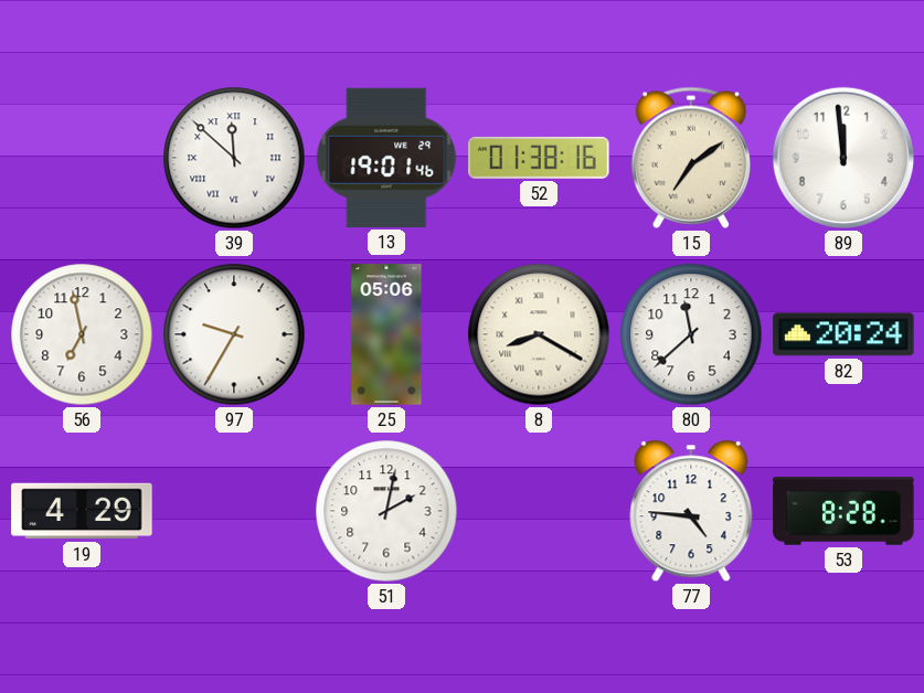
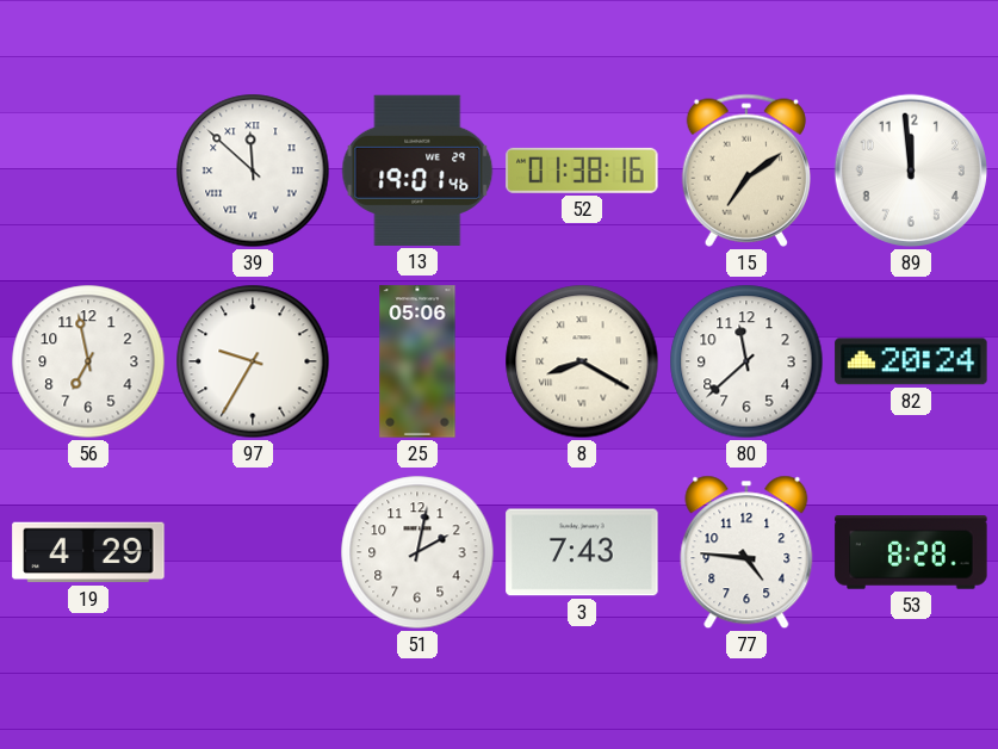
3: none -> 7:43
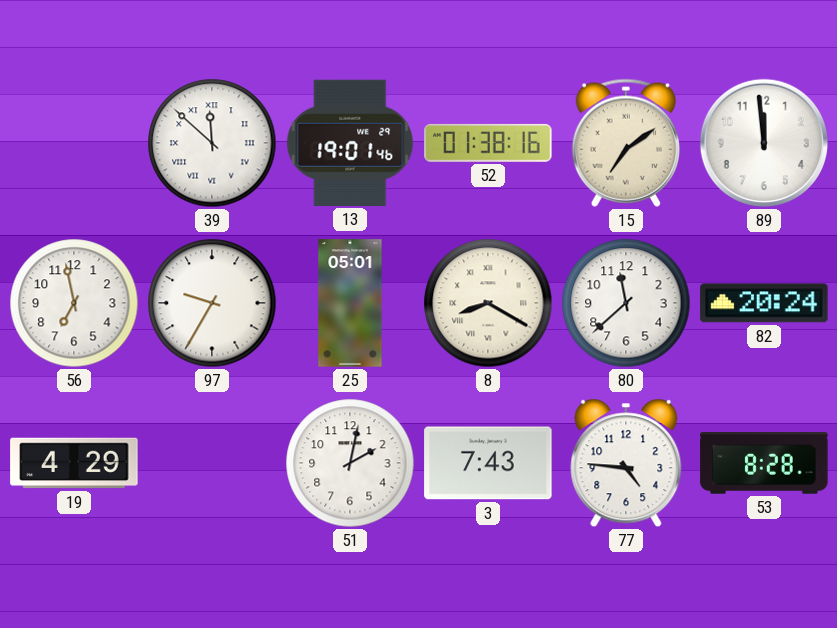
25: 05:06 -> 05:01
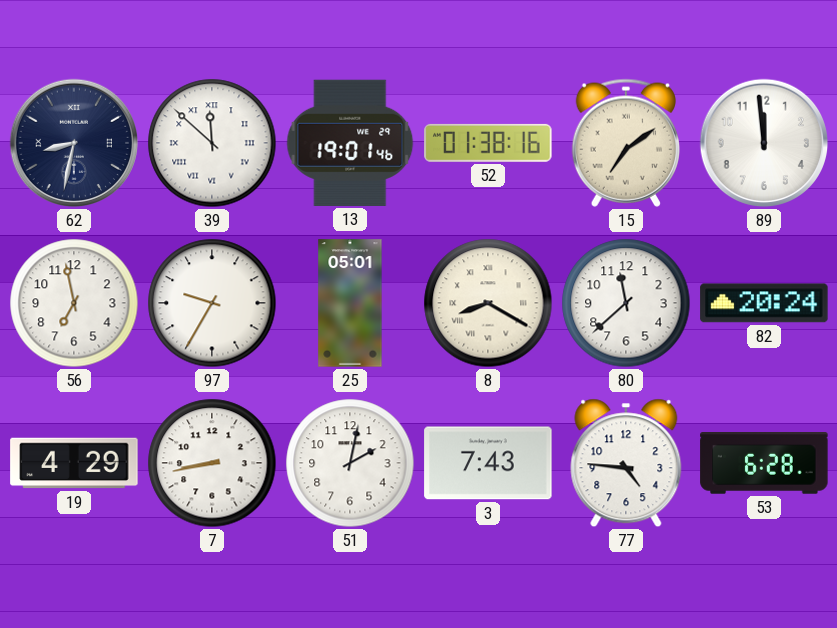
62: none -> 8:32
7: none -> 8:43
53: 8:28 -> 6:28
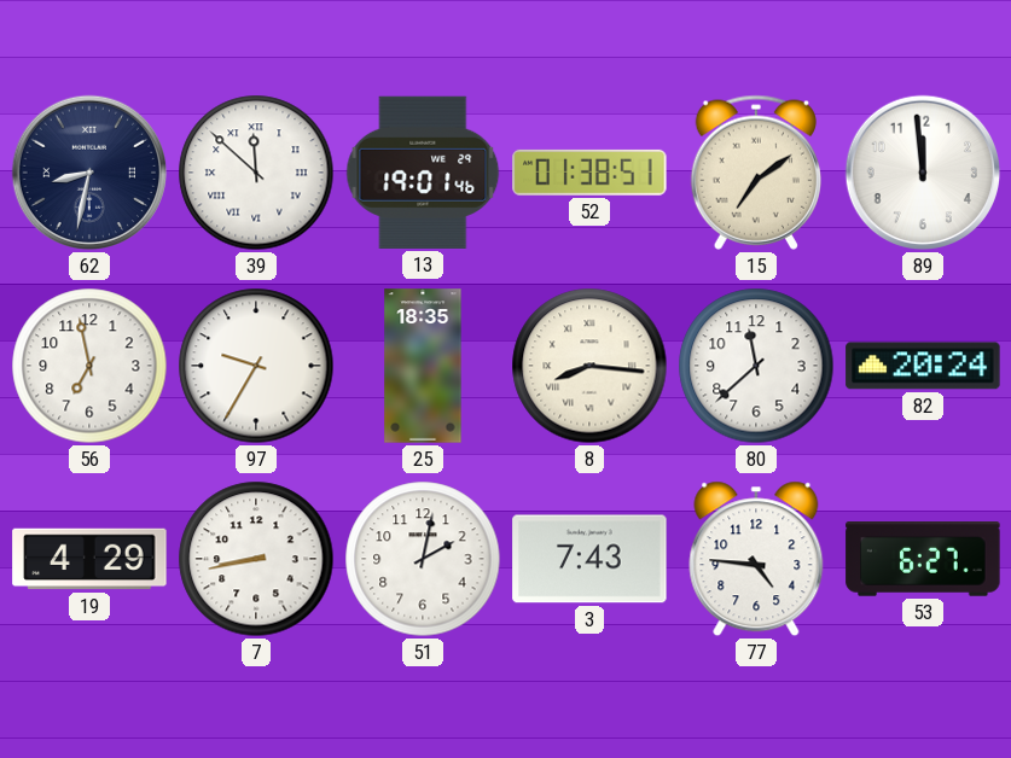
52: 01:38:16 -> 01:38:51
25: 05:01 -> 18:35
8: 8:20 -> 8:16
53: 6:28 -> 6:27
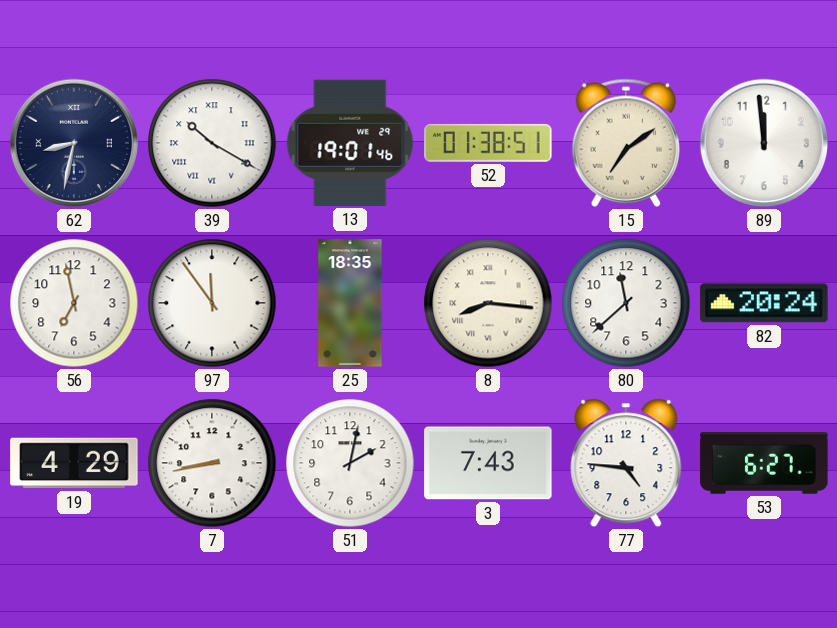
39: 11:52 -> 10:20
97: 9:35 -> 11:54
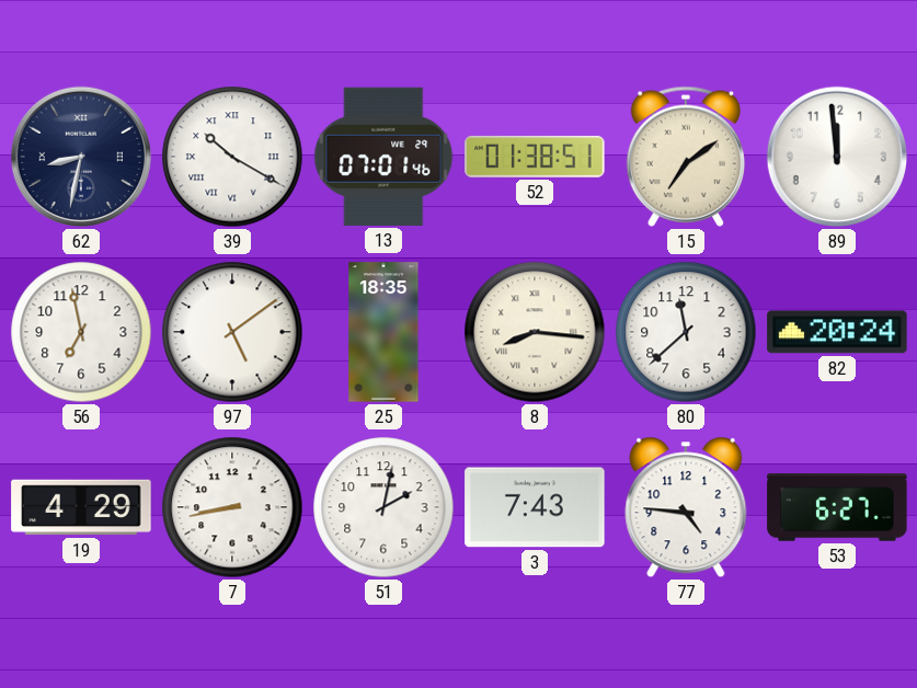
13: 19:01 -> 07:01
97: 11:54 -> 5:09
